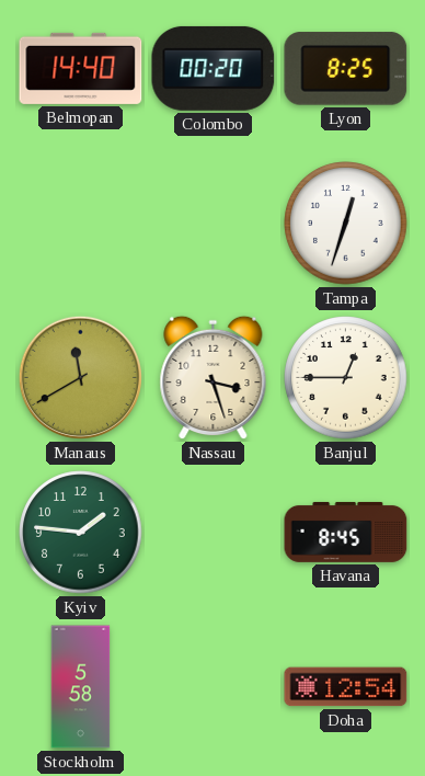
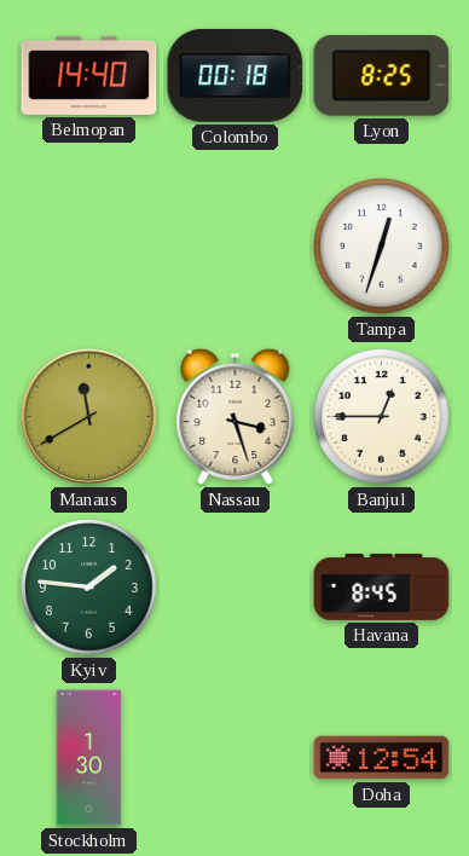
Colombo: 00:20 -> 00:18
Stockholm: 5:58 -> 1:30
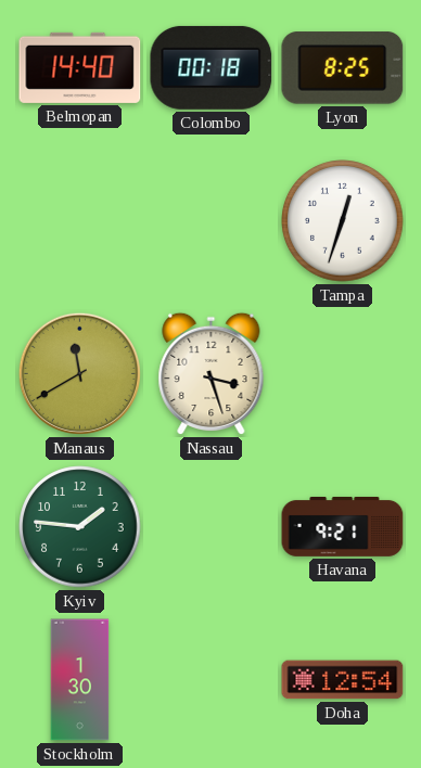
Banjul: 12:45 -> none
Havana: 8:45 -> 9:21
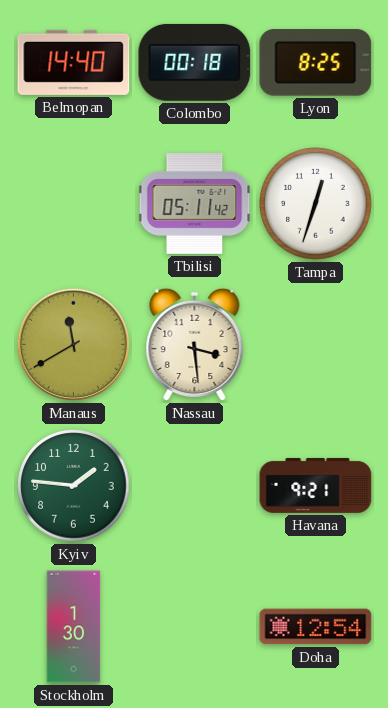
Tbilisi: none -> 05:11
Nassau: 3:27 -> 3:29
